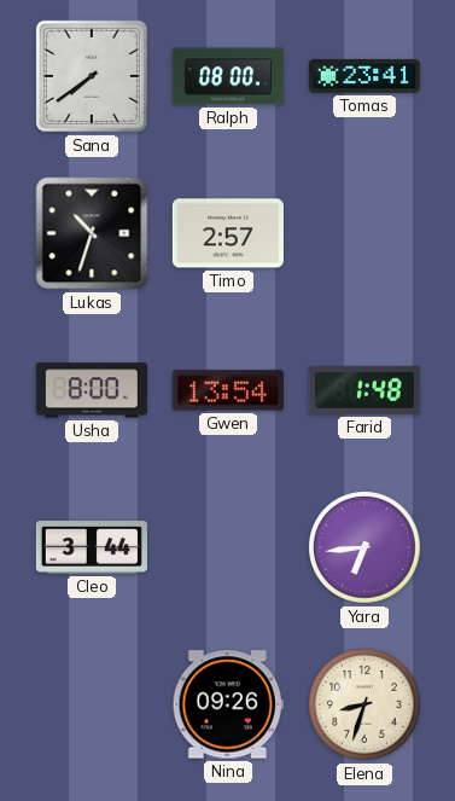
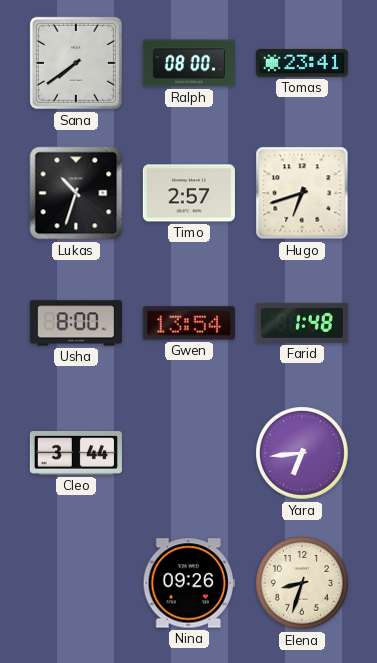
Hugo: none -> 6:42
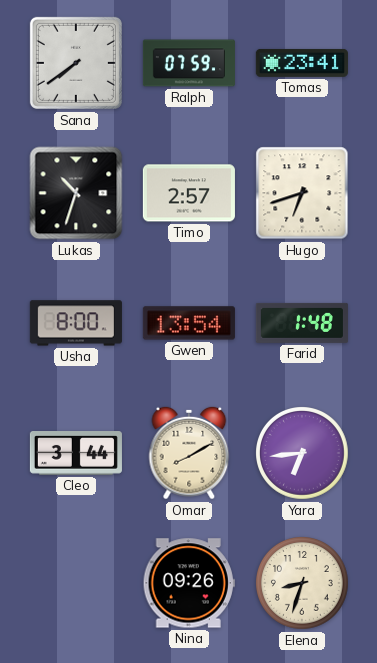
Ralph: 08:00 -> 07:59
Omar: none -> 8:10
